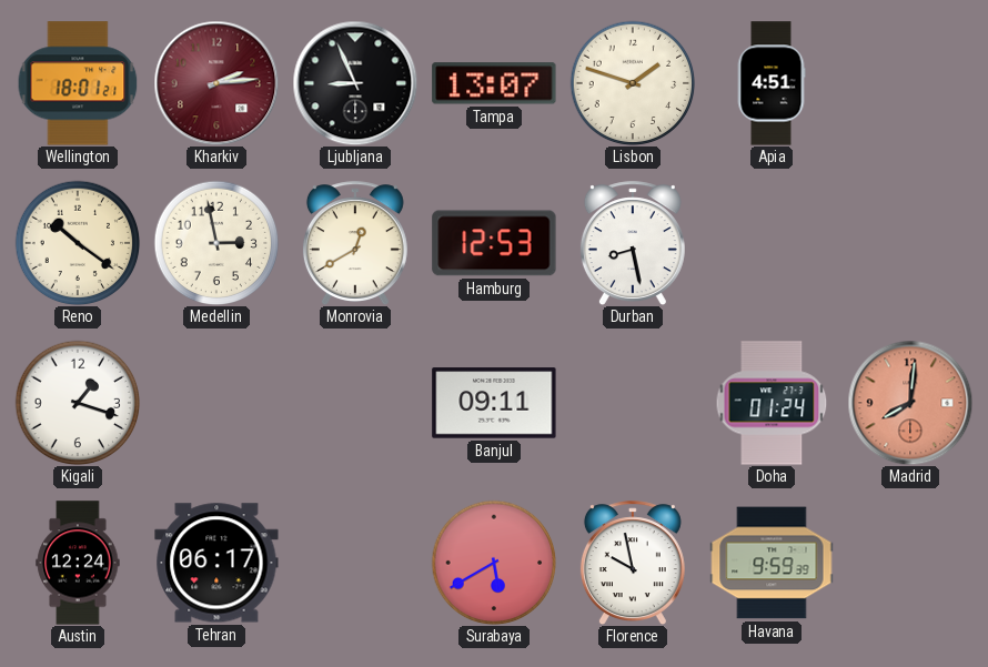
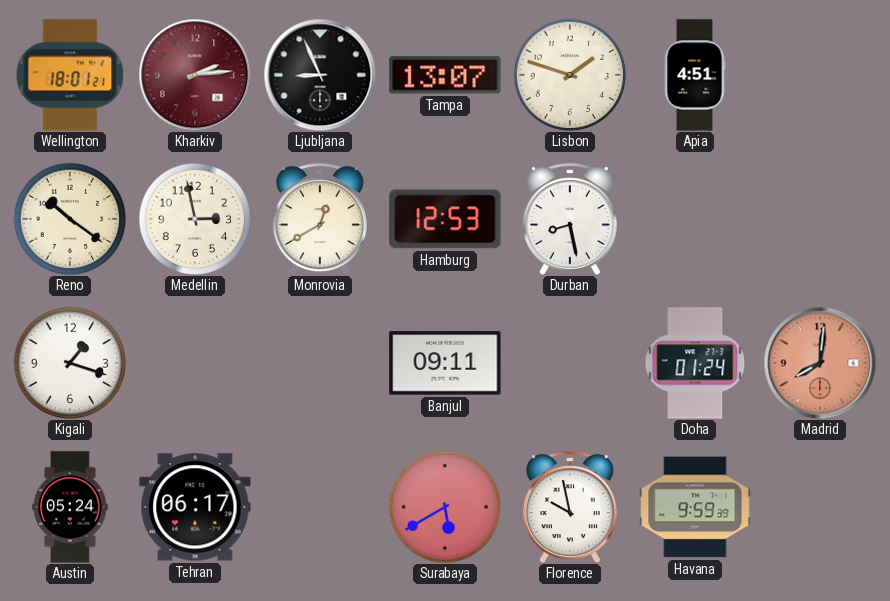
Austin: 12:24 -> 05:24
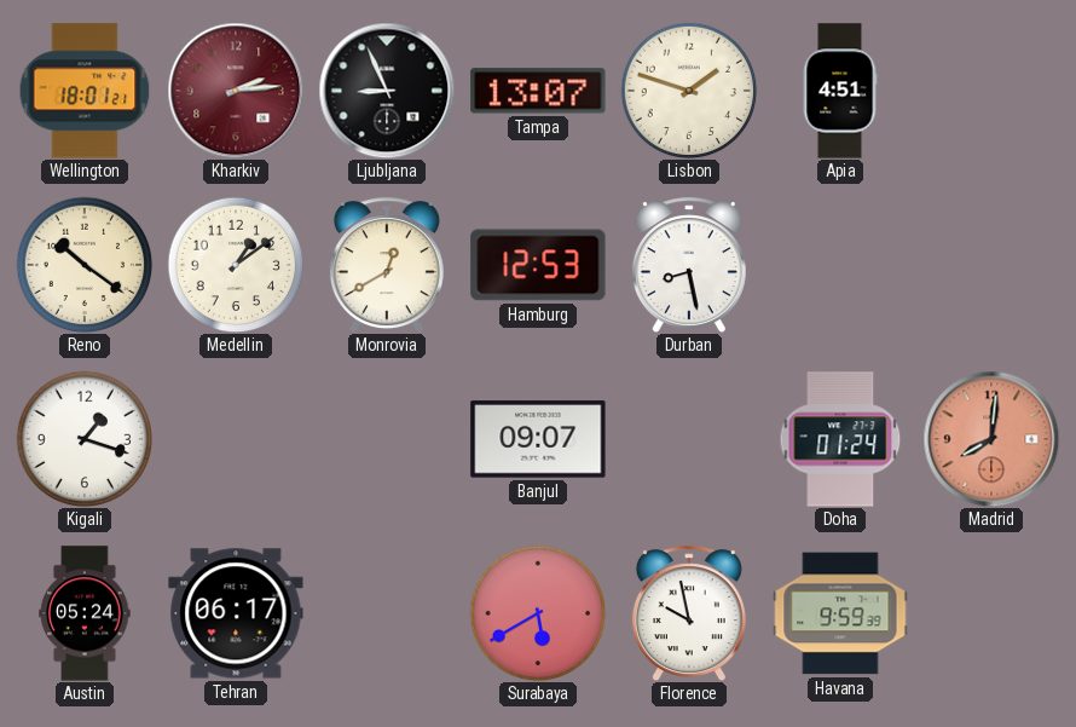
Medellin: 2:58 -> 1:09
Banjul: 09:11 -> 09:07
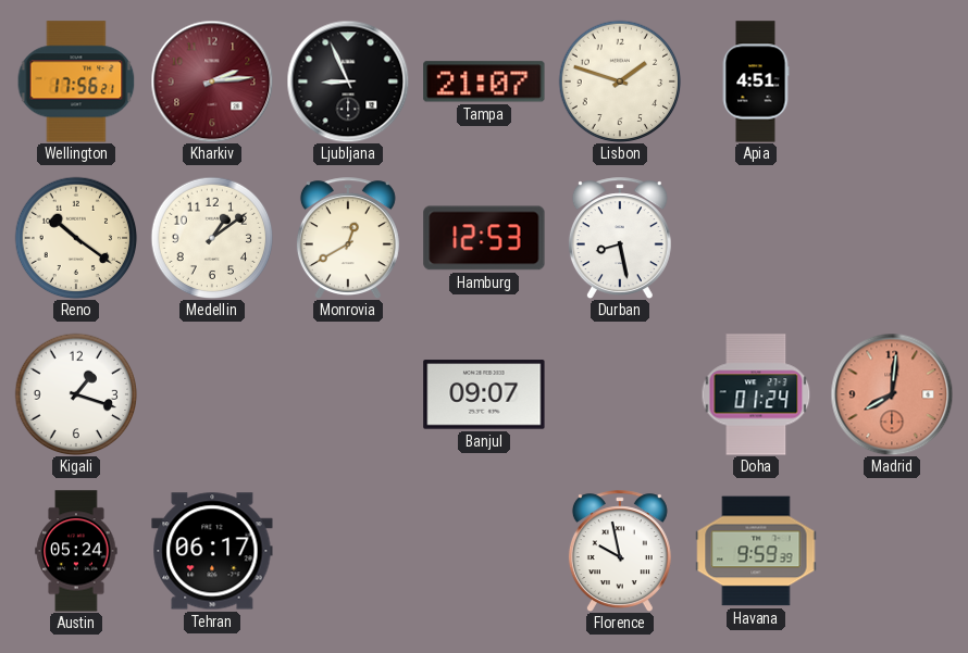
Wellington: 18:01 -> 17:56
Tampa: 13:07 -> 21:07
Surabaya: 5:40 -> none
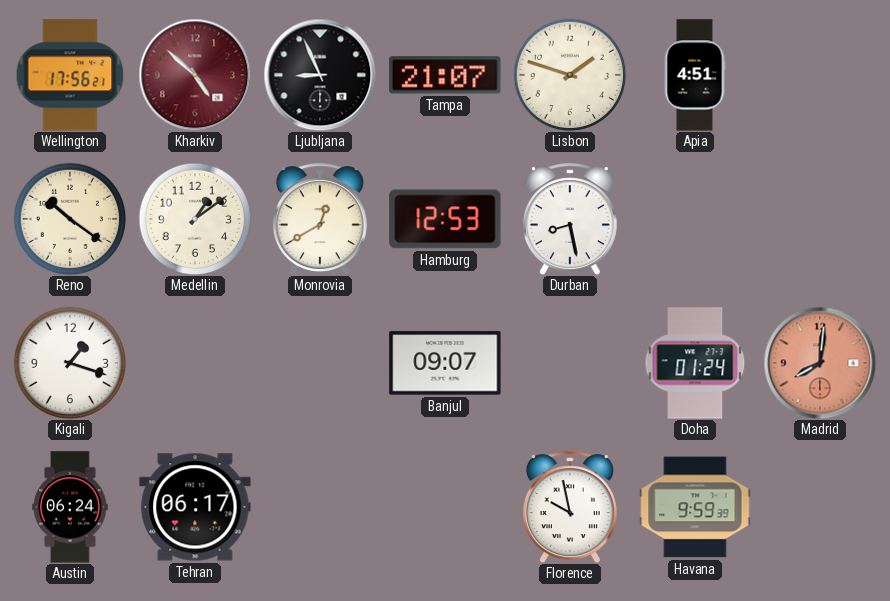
Kharkiv: 2:14 -> 4:52
Austin: 05:24 -> 06:24
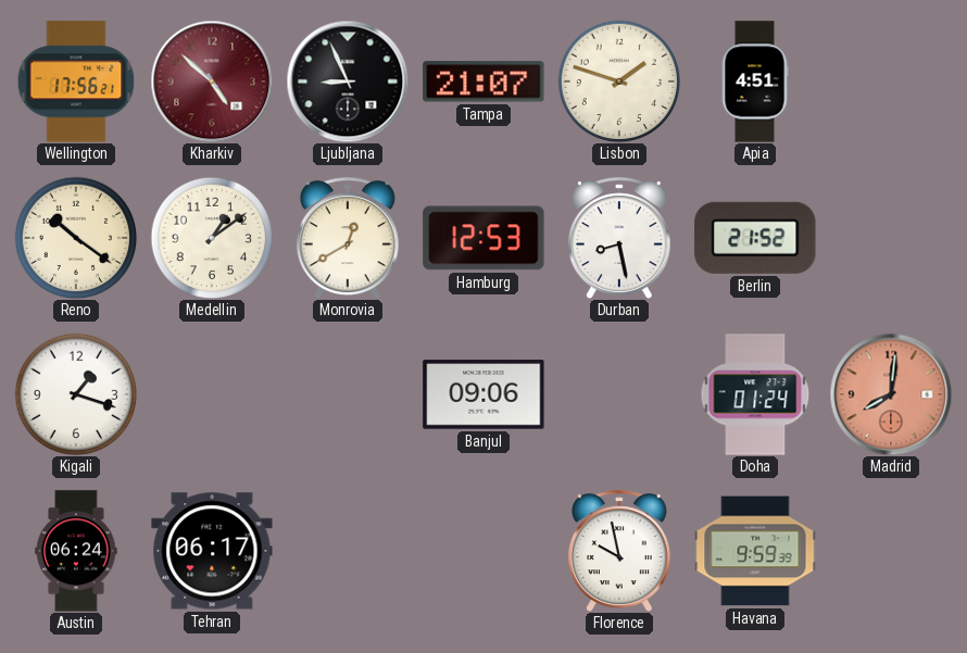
Berlin: none -> 21:52
Banjul: 09:07 -> 09:06
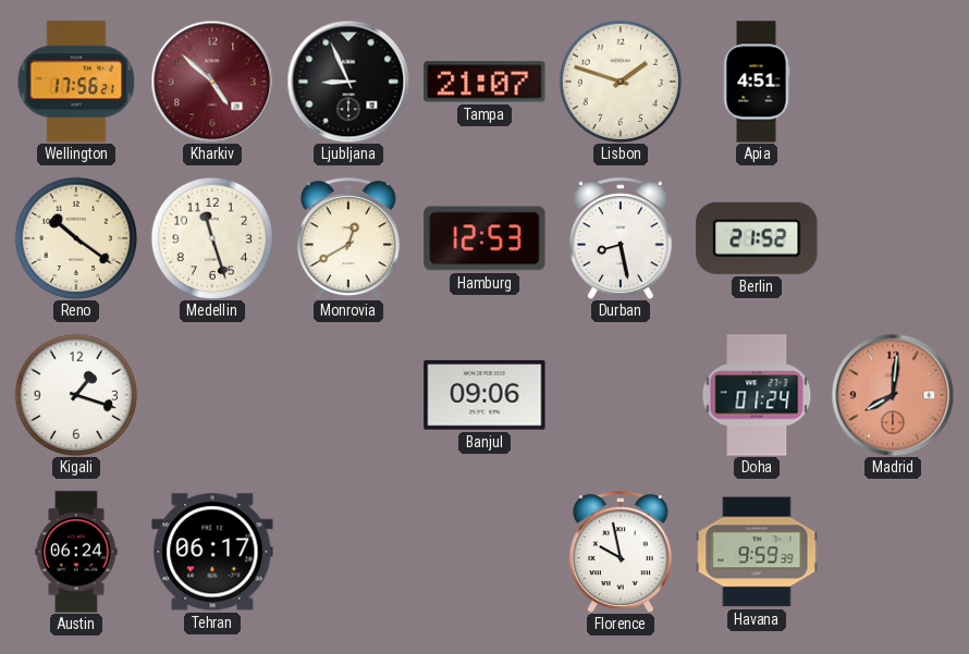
Medellin: 1:09 -> 11:27
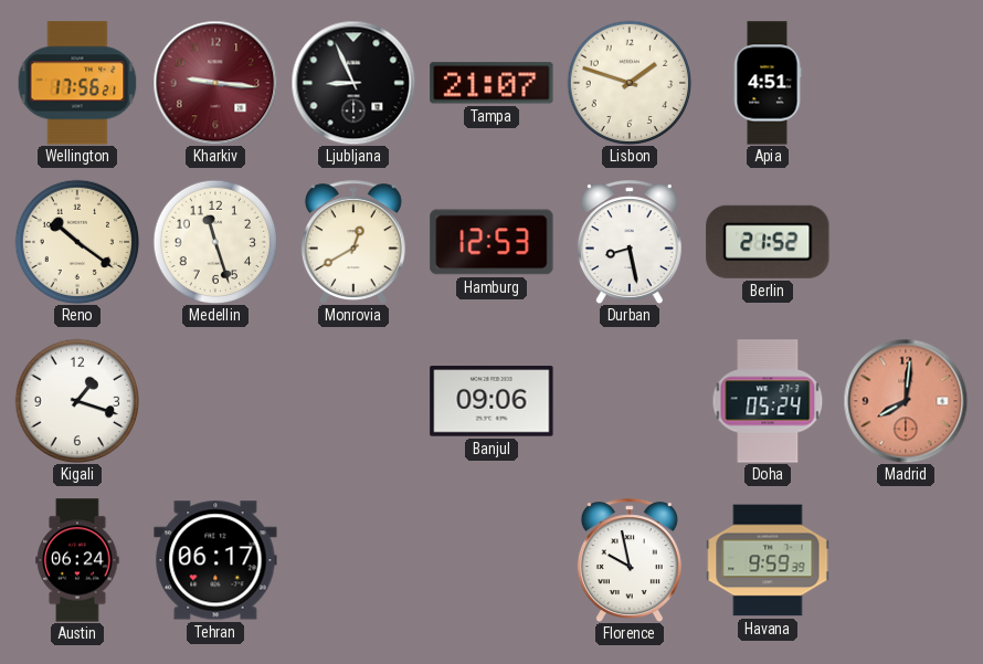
Kharkiv: 4:52 -> 9:16
Doha: 01:24 -> 05:24
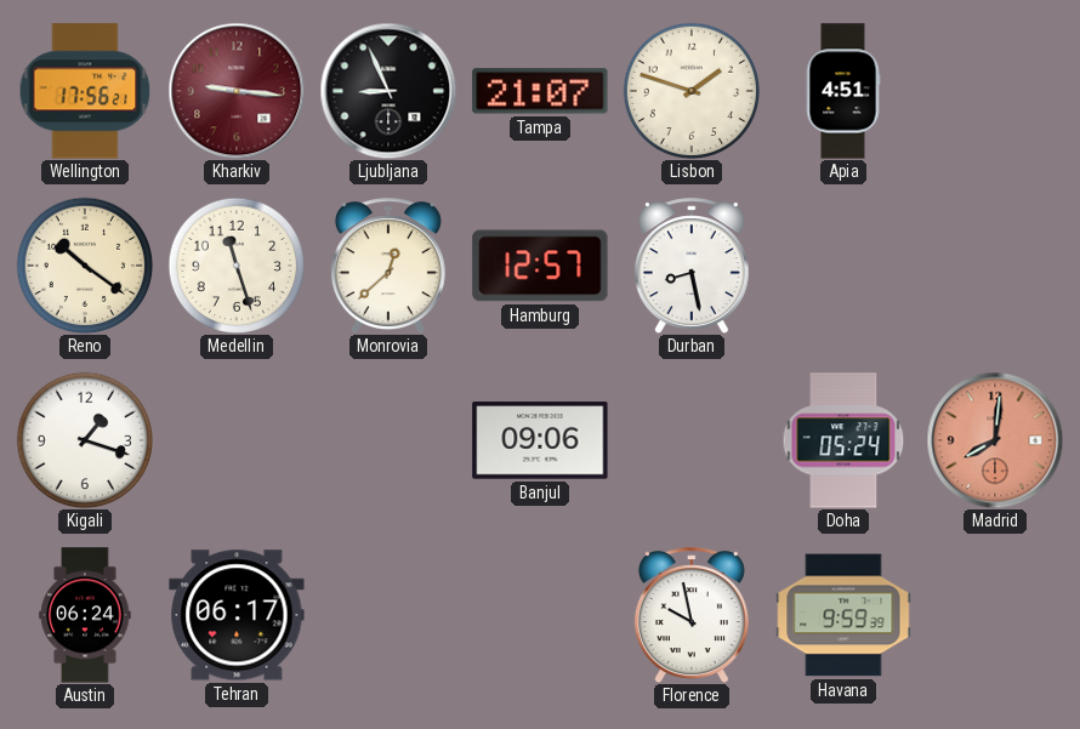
Monrovia: 12:40 -> 12:38
Hamburg: 12:53 -> 12:57
Berlin: 21:52 -> none
